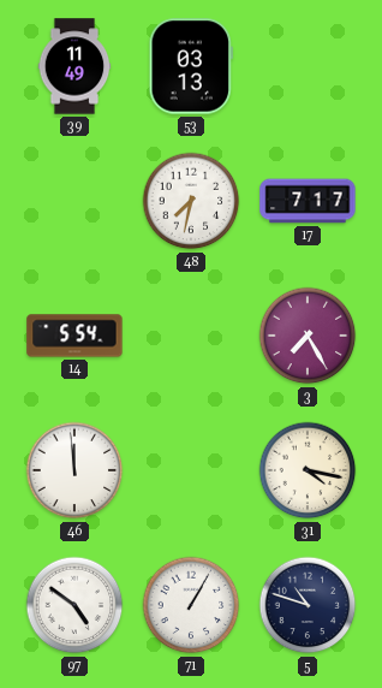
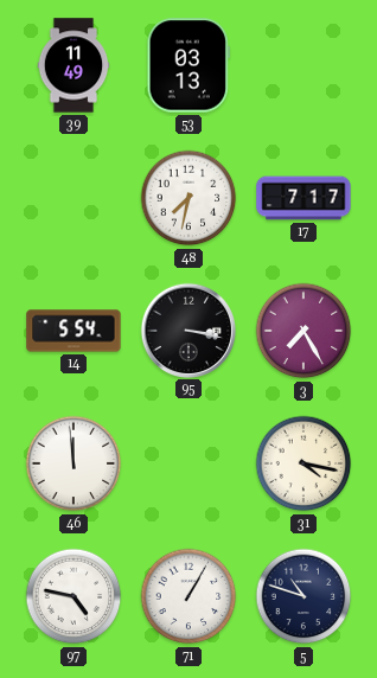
95: none -> 3:17
97: 4:51 -> 4:47
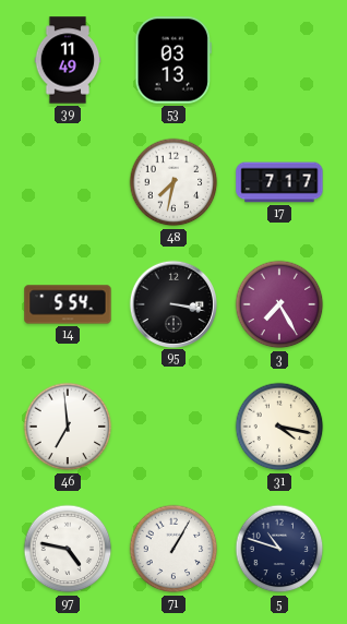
46: 11:59 -> 6:59
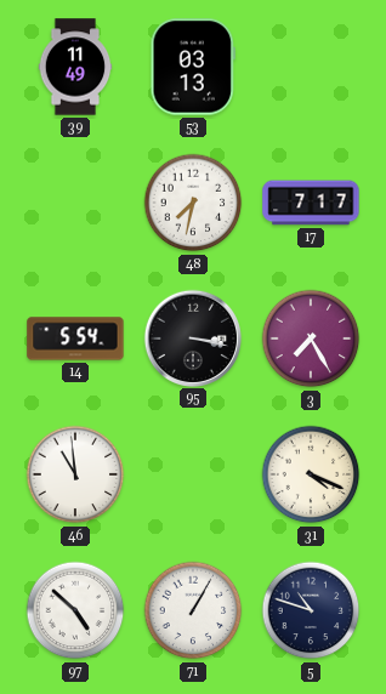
46: 6:59 -> 10:59
31: 4:17 -> 4:19
97: 4:47 -> 4:52
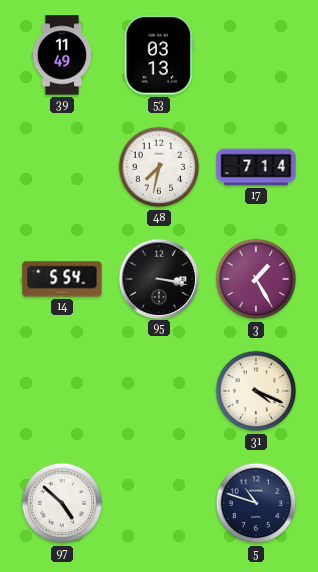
17: 7:17 -> 7:14
3: 7:25 -> 1:25
46: 10:59 -> none
71: 1:05 -> none
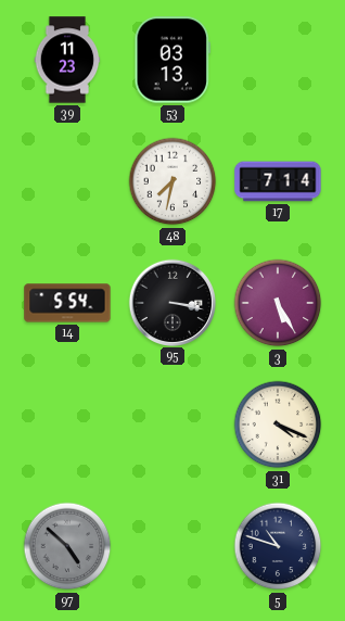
39: 11:49 -> 11:23
3: 1:25 -> 5:25
97 dial: white -> grey
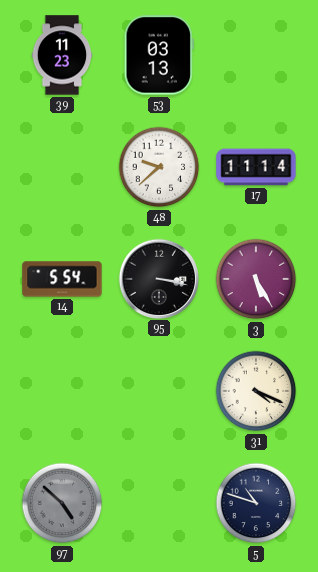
48: 7:32 -> 9:38
17: 7:14 -> 11:14
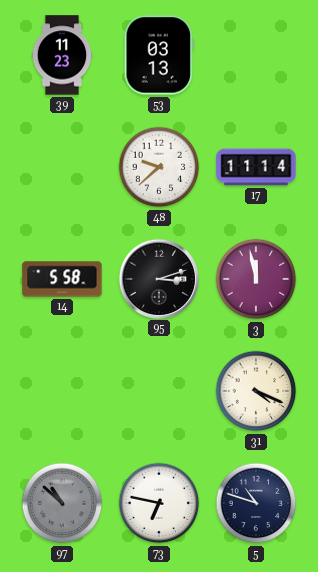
14: 5:54 -> 5:58
95: 3:17 -> 3:12
3: 5:25 -> 11:58
97: 4:52 -> 10:52
73: none -> 6:47
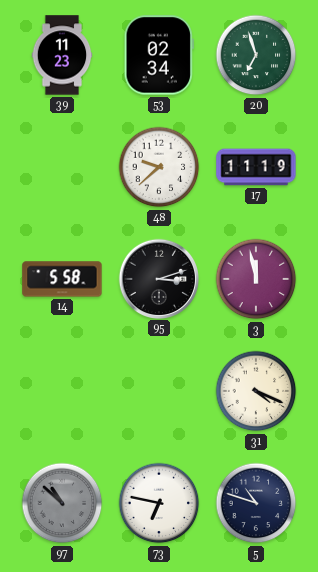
53: 03:13 -> 02:34
20: none -> 6:57
17: 11:14 -> 11:19
